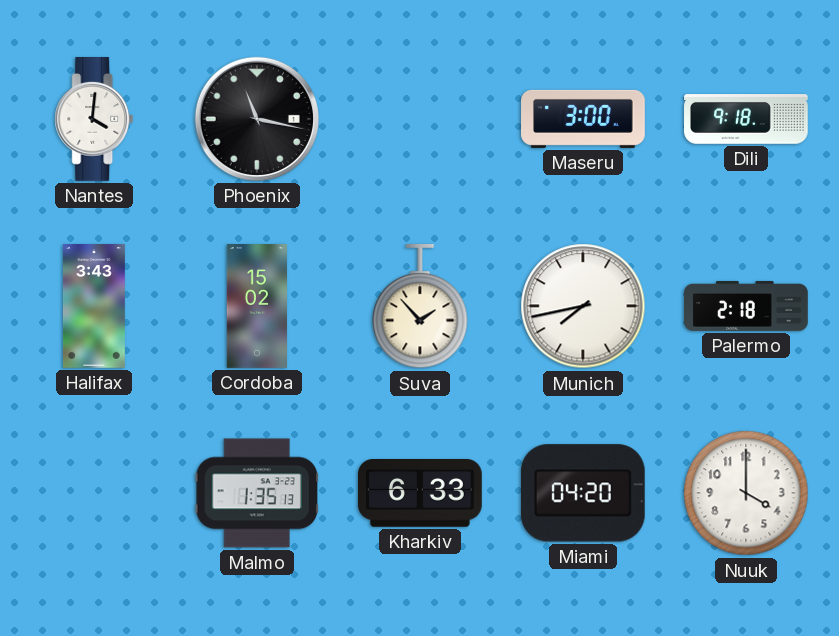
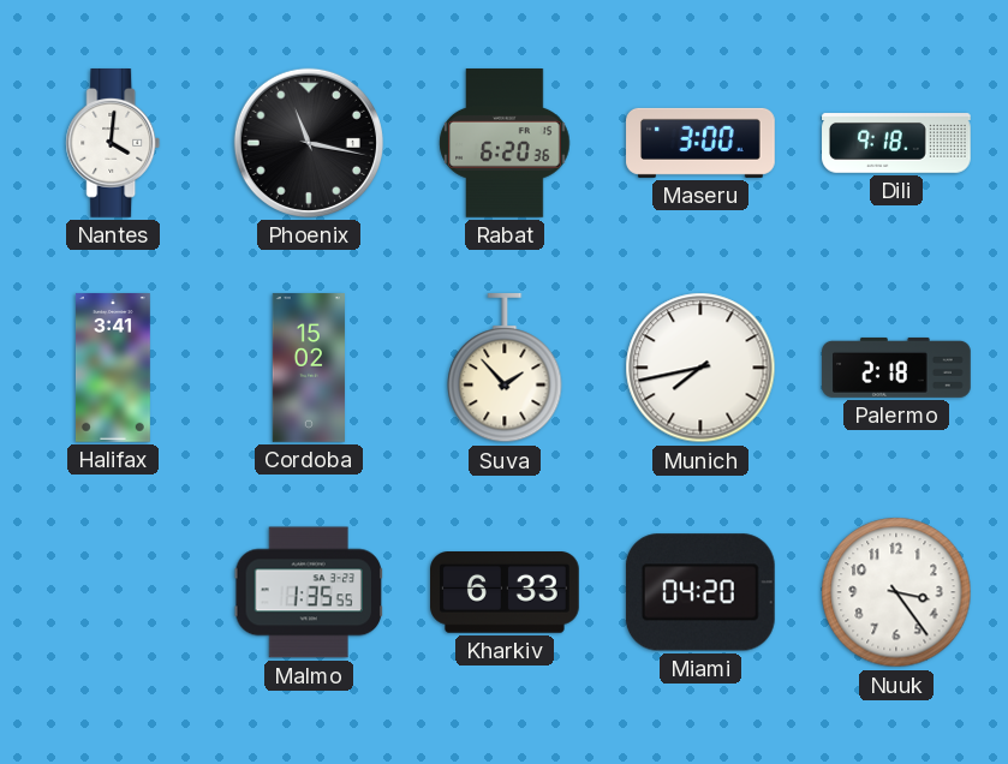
Rabat: none -> 6:20
Halifax: 3:43 -> 3:41
Malmo: 1:35:13 -> 1:35:55
Nuuk: 4:00 -> 3:24
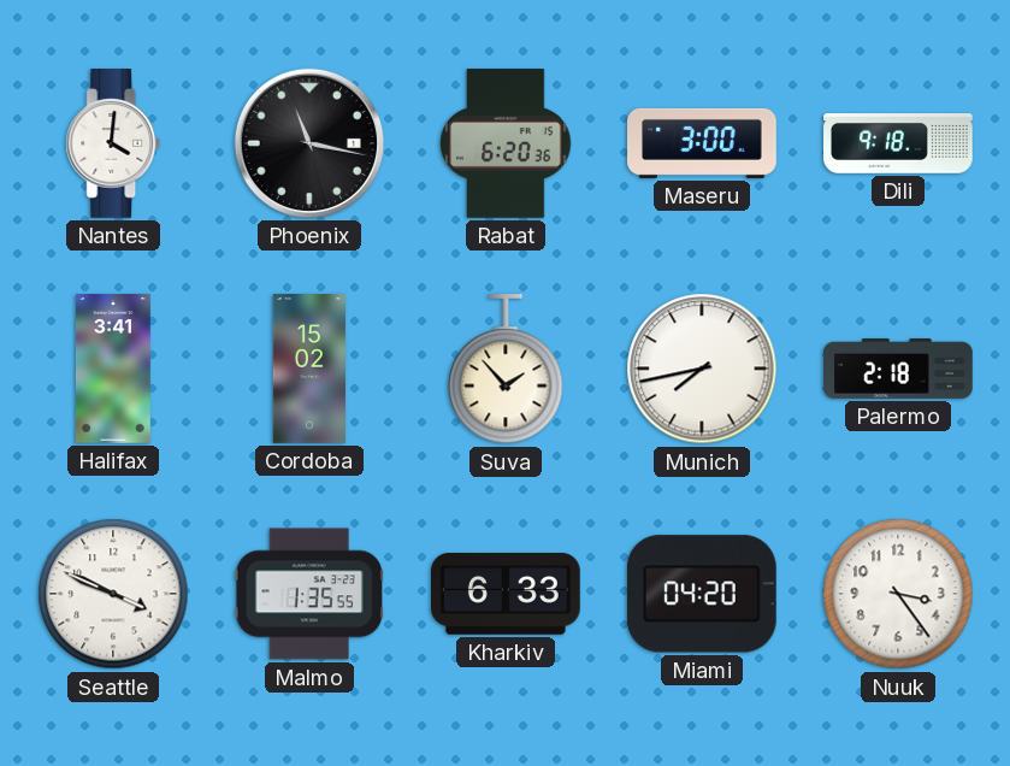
Seattle: none -> 3:49
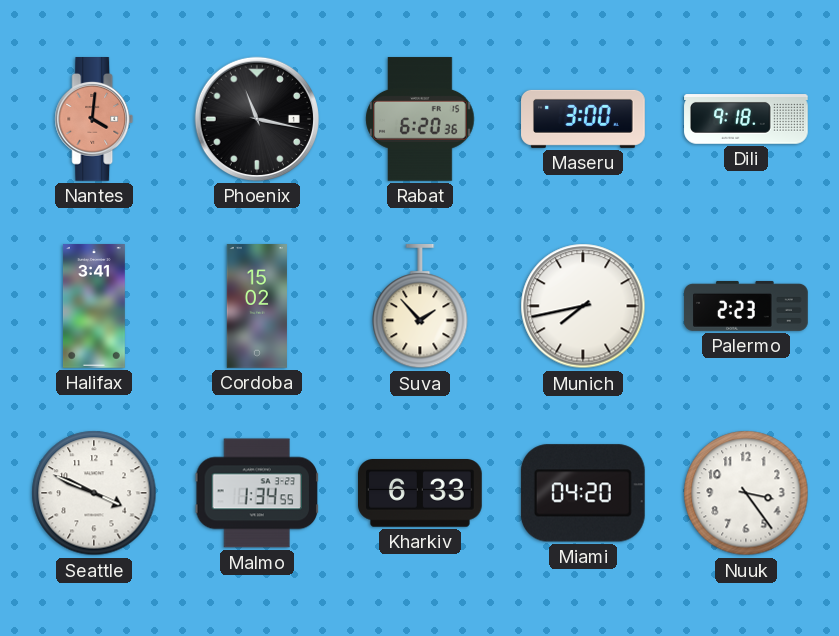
Nantes dial: white -> salmon
Palermo: 2:18 -> 2:23
Malmo: 1:35 -> 1:34
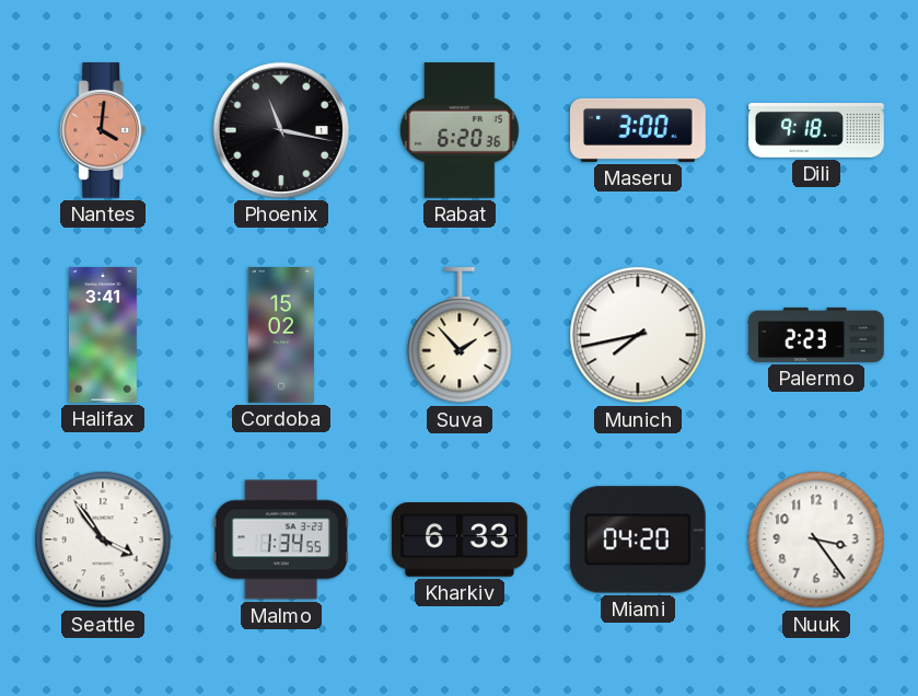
Seattle: 3:49 -> 3:54
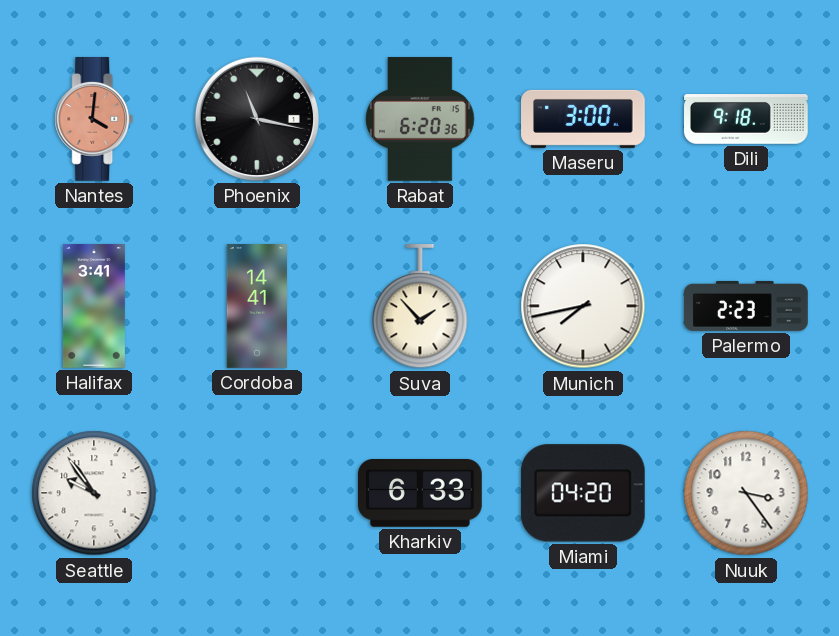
Cordoba: 15:02 -> 14:41
Seattle: 3:54 -> 9:54
Malmo: 1:34 -> none
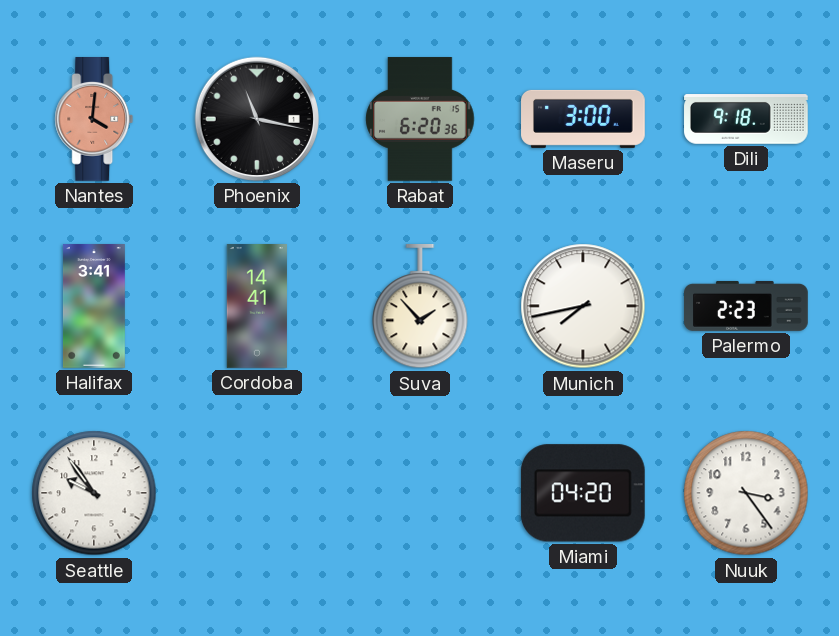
Kharkiv: 6:33 -> none
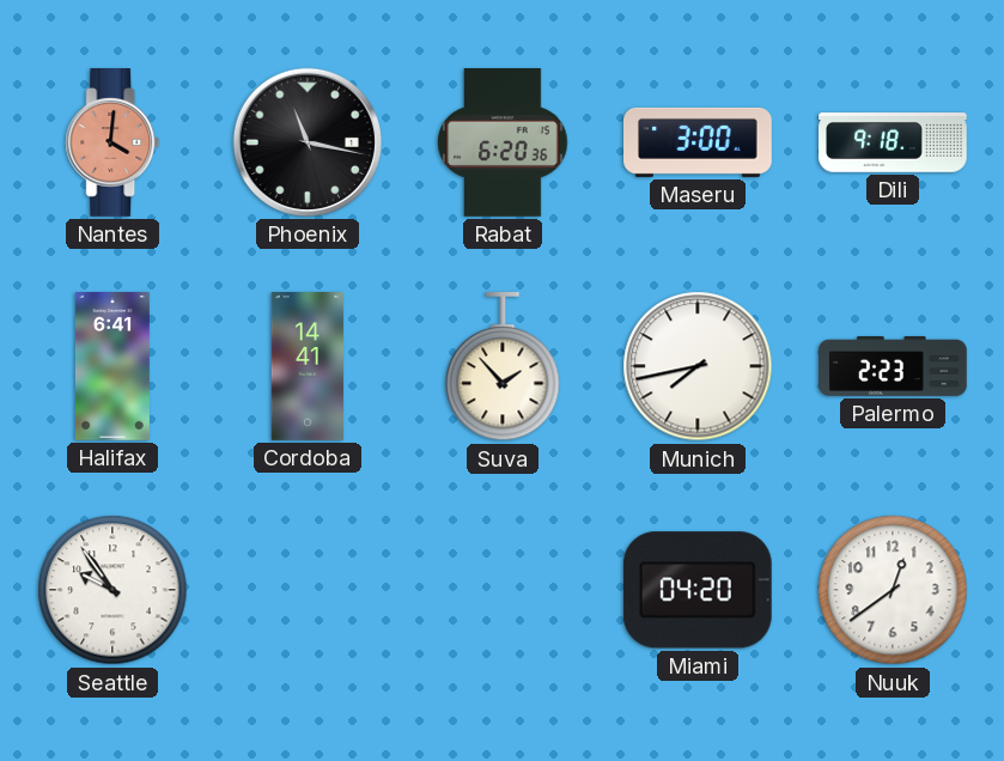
Halifax: 3:41 -> 6:41
Nuuk: 3:24 -> 12:39
